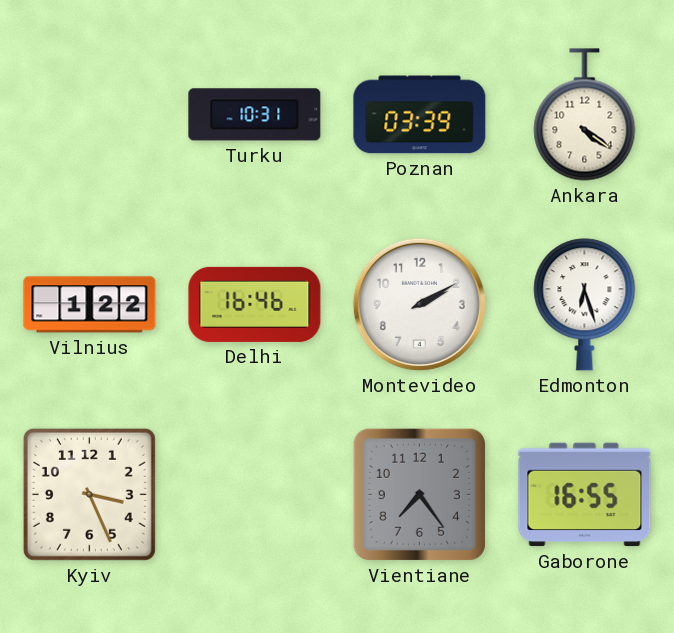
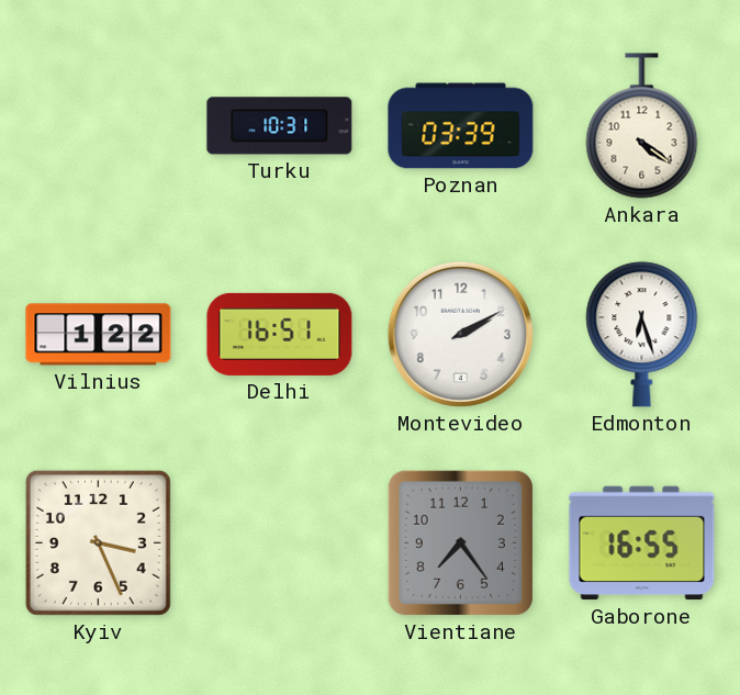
Delhi: 16:46 -> 16:51
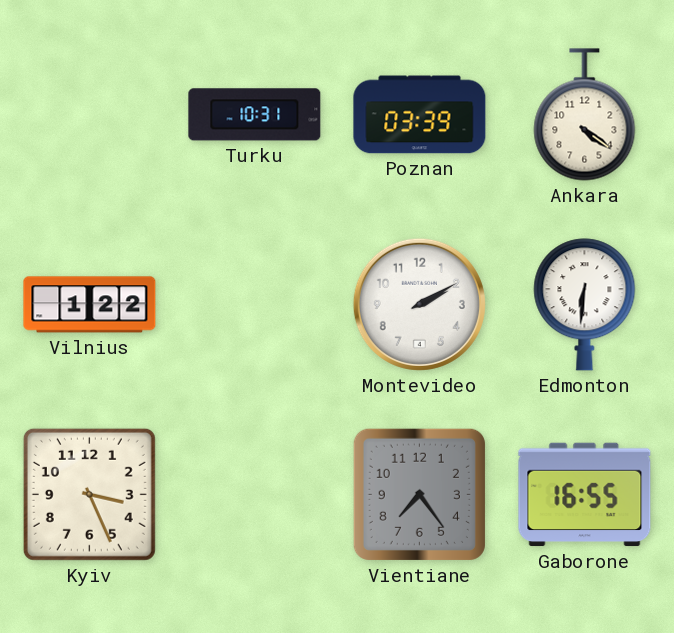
Delhi: 16:51 -> none
Edmonton: 6:27 -> 6:31
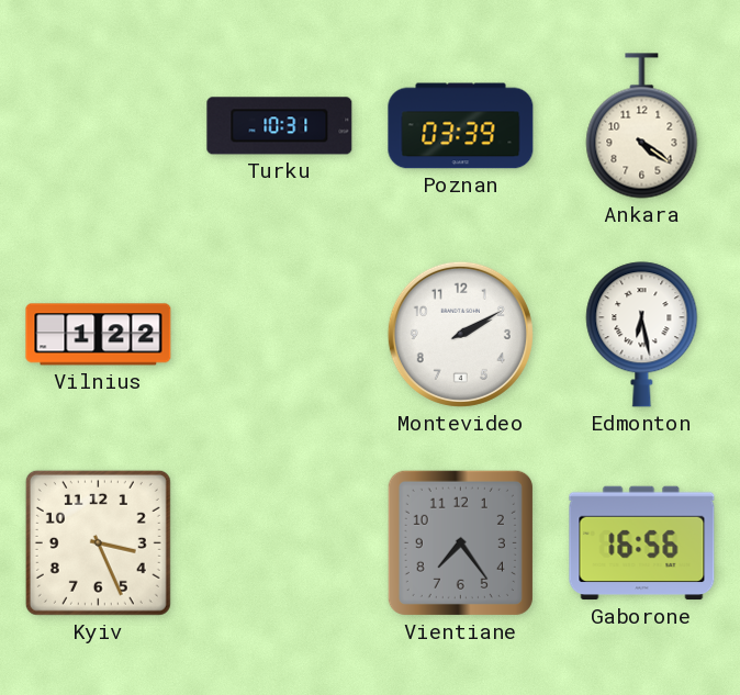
Edmonton: 6:31 -> 6:28
Gaborone: 16:55 -> 16:56
